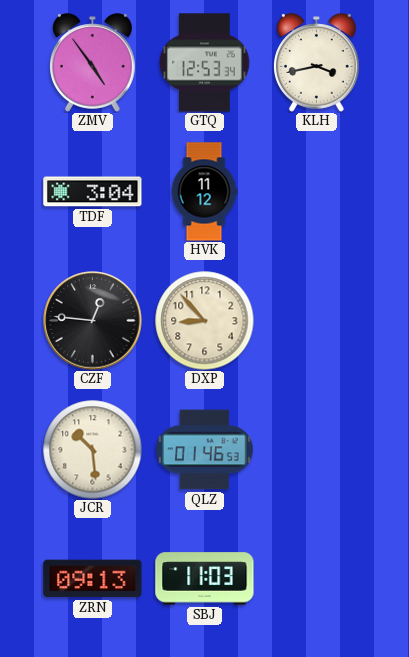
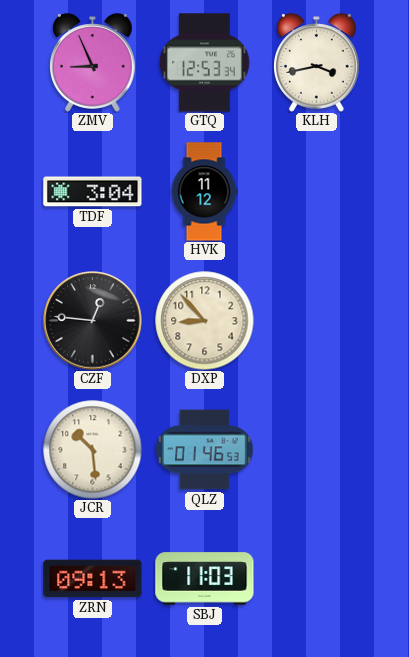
ZMV: 4:54 -> 8:56
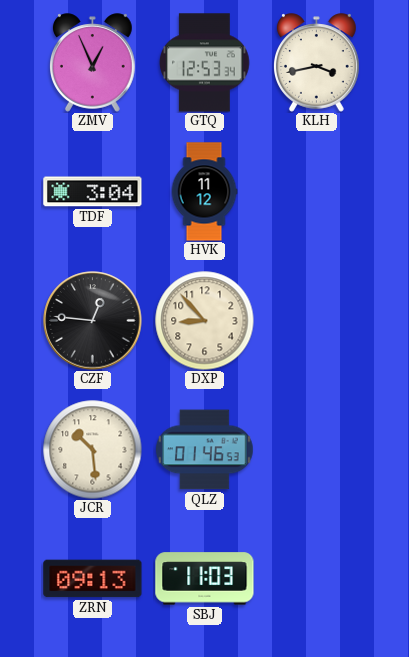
ZMV: 8:56 -> 12:56
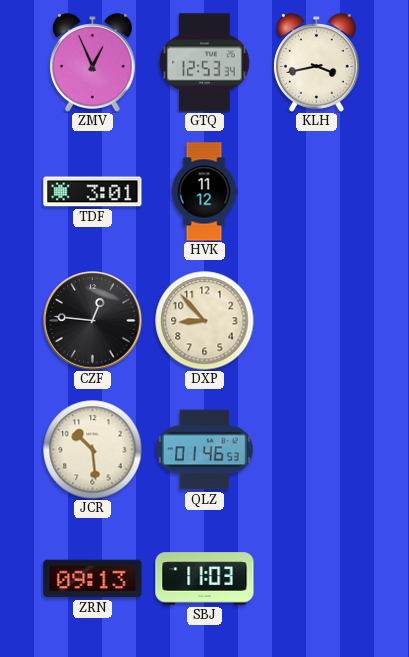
TDF: 3:04 -> 3:01
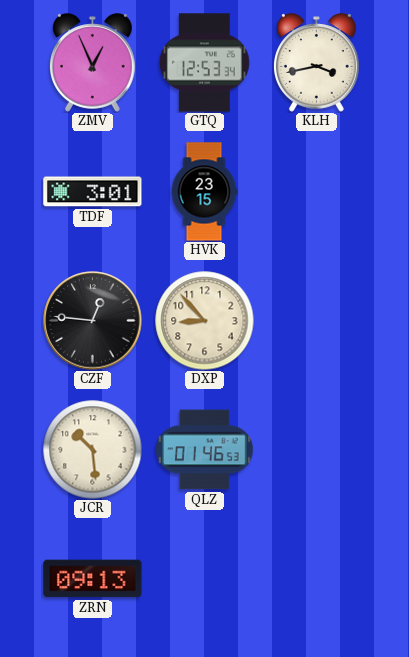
HVK: 11:12 -> 23:15
SBJ: 11:03 -> none
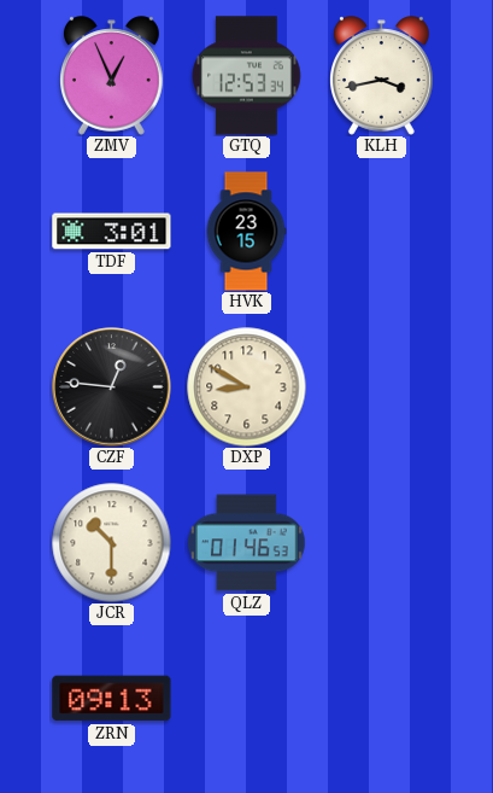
DXP: 8:53 -> 8:50
JCR: 10:29 -> 10:30
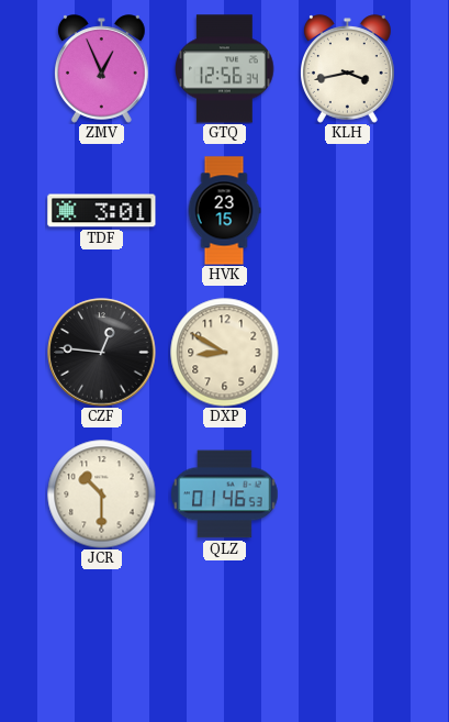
GTQ: 12:53 -> 12:56
ZRN: 09:13 -> none
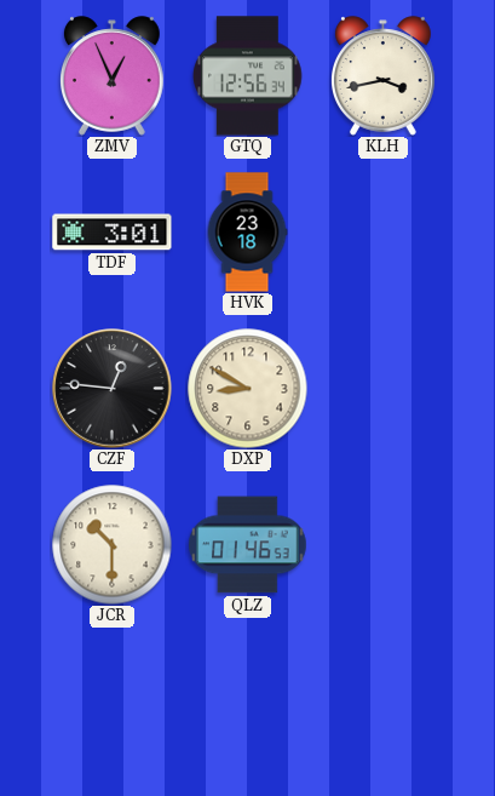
HVK: 23:15 -> 23:18
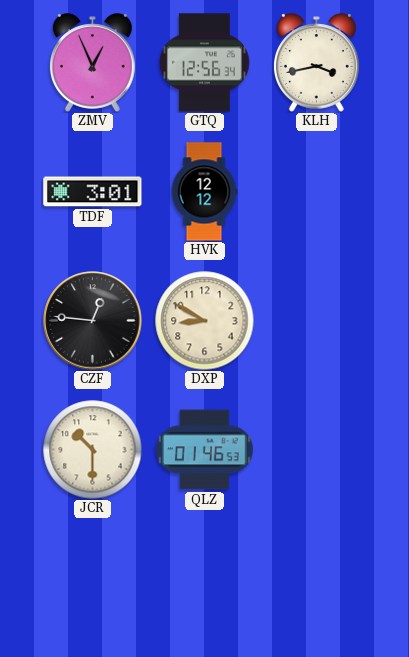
HVK: 23:18 -> 12:12
